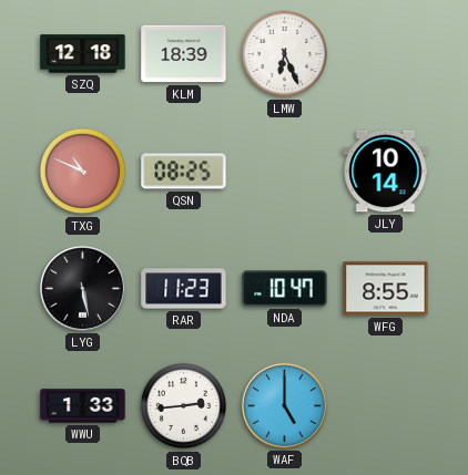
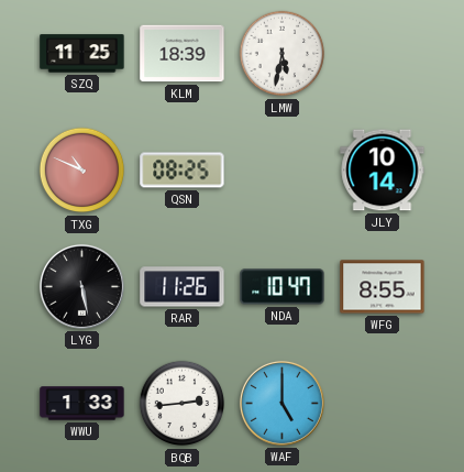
SZQ: 12:18 -> 11:25
LMW: 6:26 -> 5:32
RAR: 11:23 -> 11:26
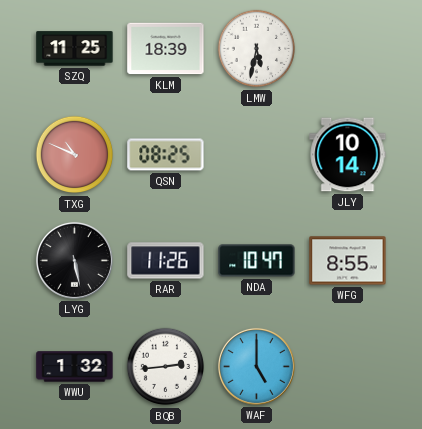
WWU: 1:33 -> 1:32
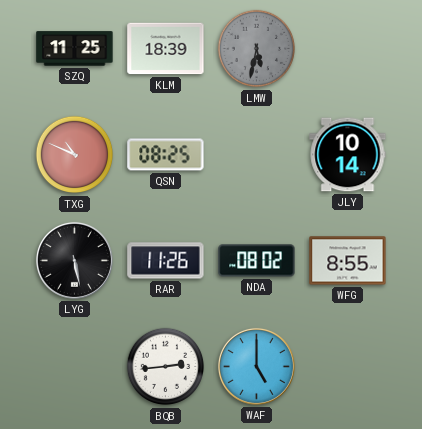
LMW dial: white -> grey
NDA: 10:47 -> 08:02
WWU: 1:32 -> none
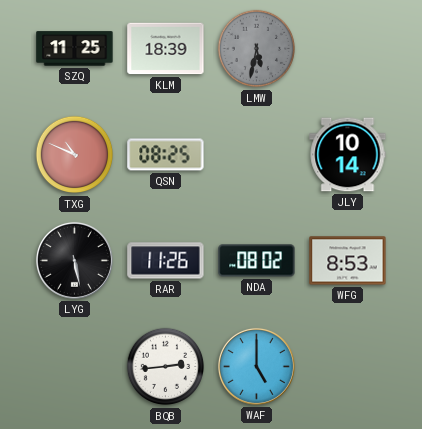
WFG: 8:55 -> 8:53
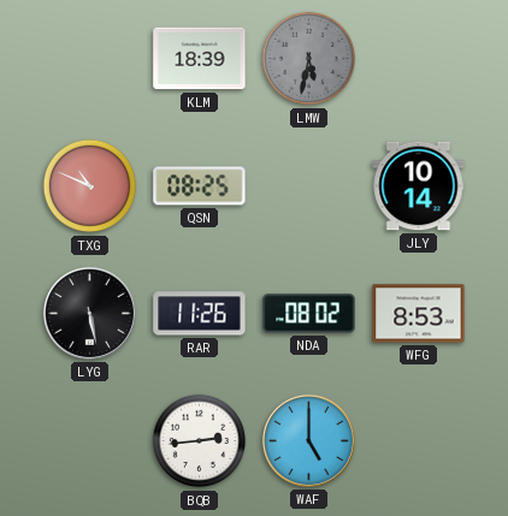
SZQ: 11:25 -> none
